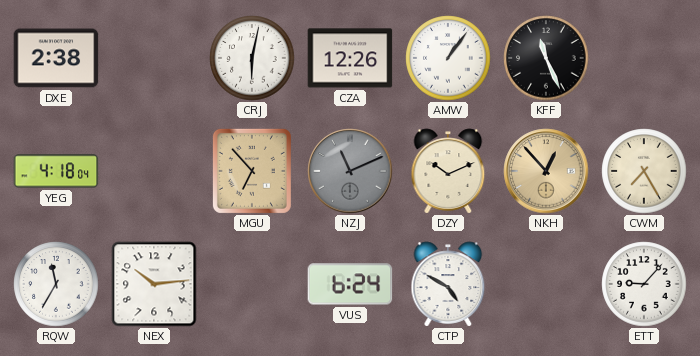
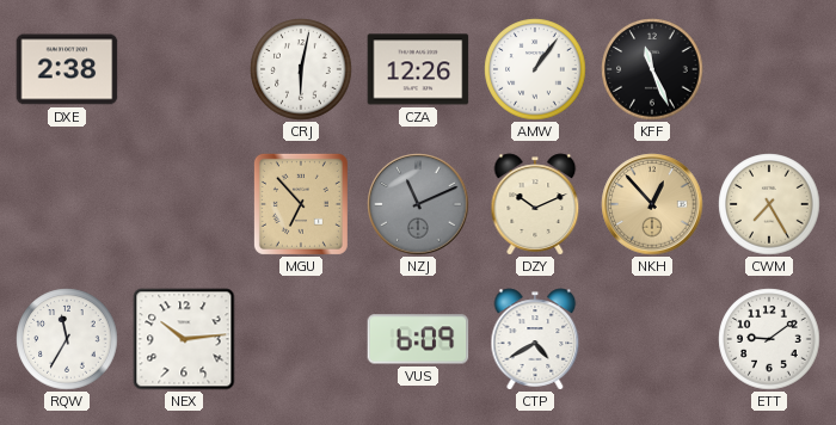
YEG: 4:18 -> none
VUS: 6:24 -> 6:09
CTP: 4:50 -> 4:40
ETT: 9:07 -> 9:09
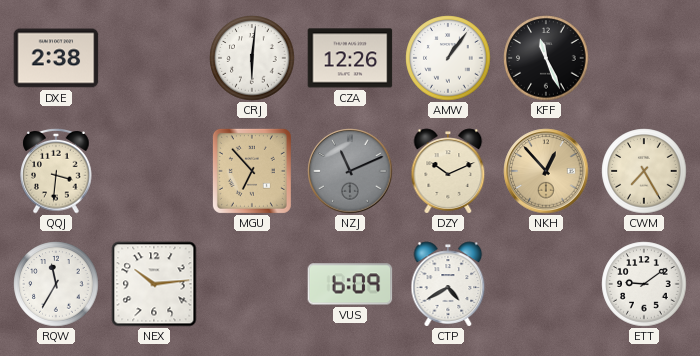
CRJ: 6:02 -> 6:01
QQJ: none -> 3:31
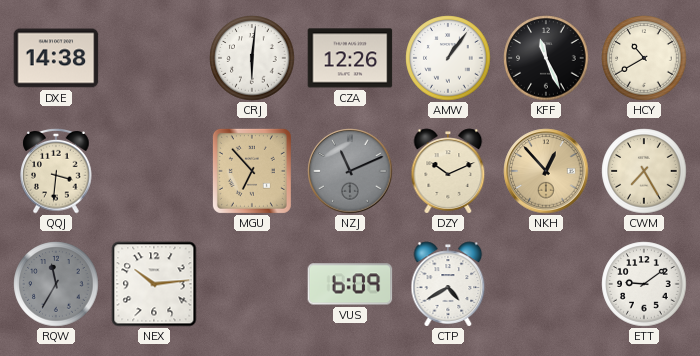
DXE: 2:38 -> 14:38
HCY: none -> 10:40
RQW dial: white -> grey
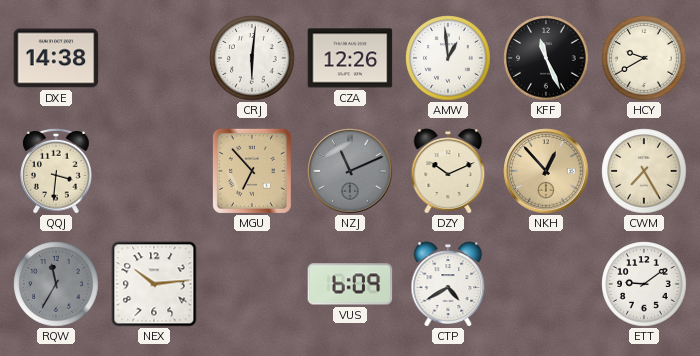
AMW: 1:06 -> 12:59
HCY: 10:40 -> 9:40
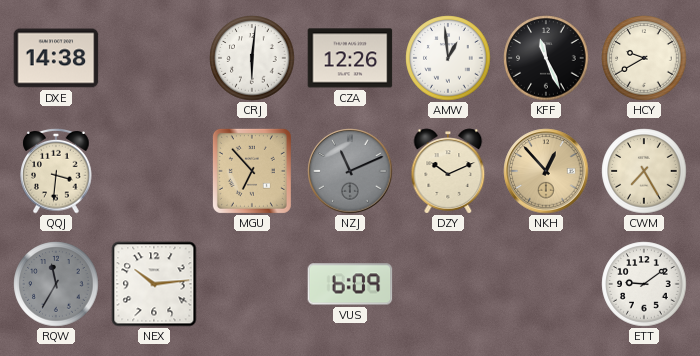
CTP: 4:40 -> none
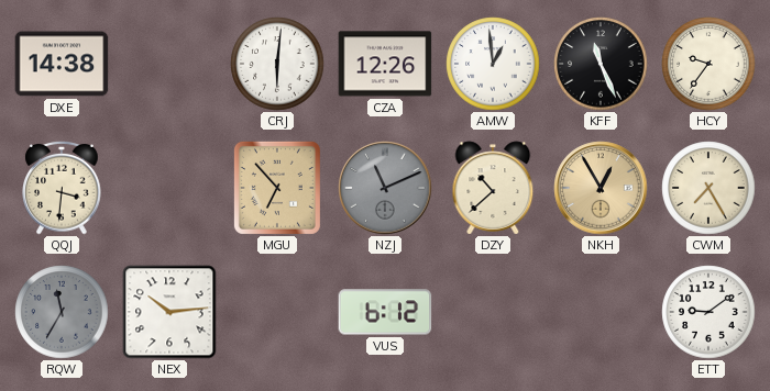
HCY: 9:40 -> 9:36
DZY: 10:11 -> 10:38
NKH: 12:53 -> 12:55
VUS: 6:09 -> 6:12
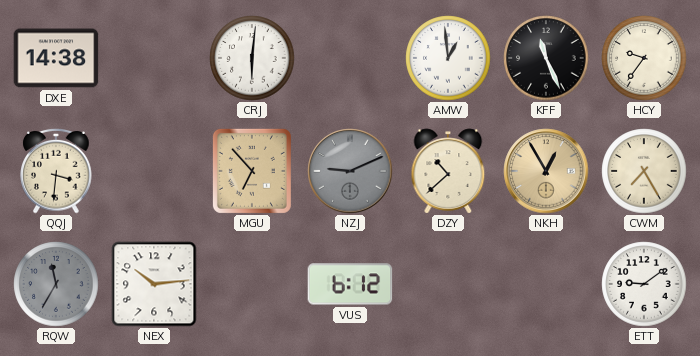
CZA: 12:26 -> none
NZJ: 11:11 -> 9:11
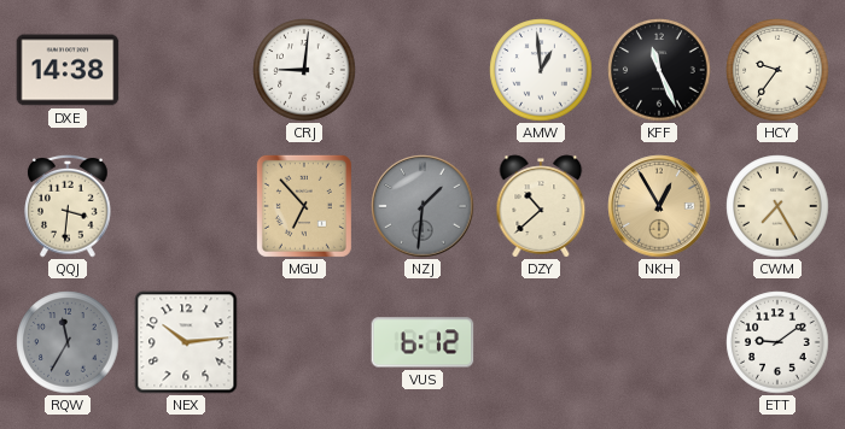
CRJ: 6:01 -> 9:01
NZJ: 9:11 -> 1:31
